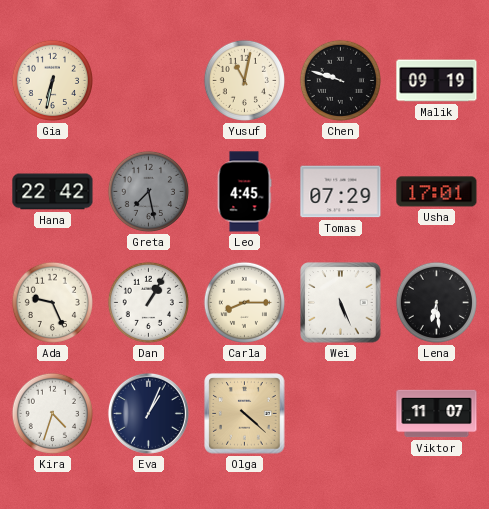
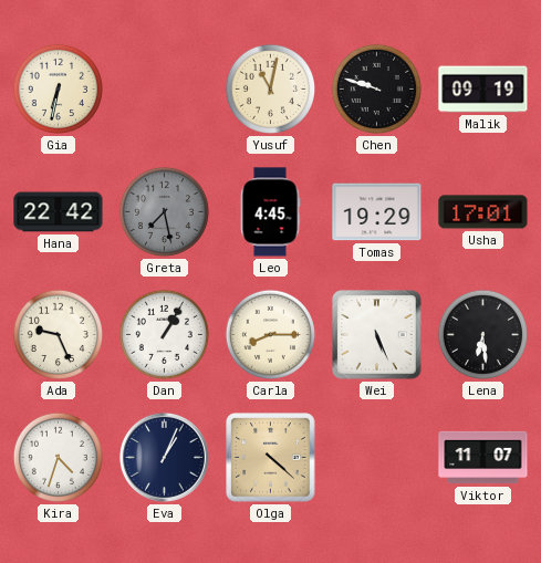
Tomas: 07:29 -> 19:29
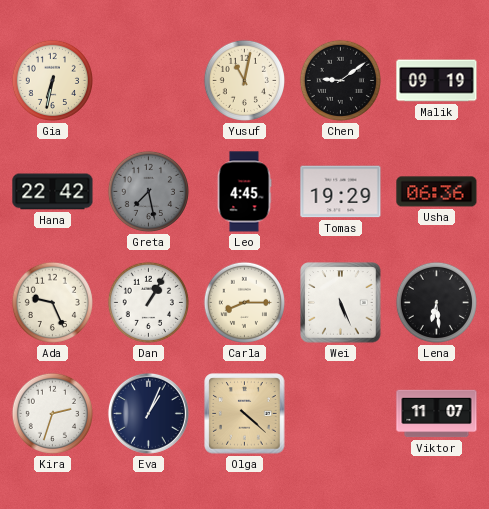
Chen: 9:48 -> 9:09
Usha: 17:01 -> 06:36
Kira: 4:33 -> 2:33
